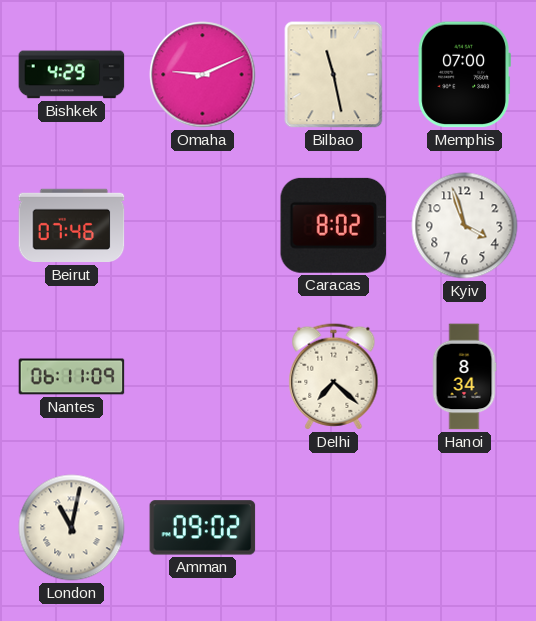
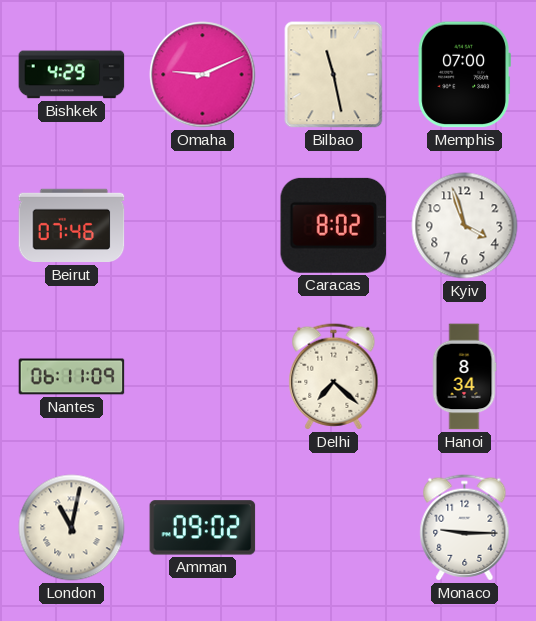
Monaco: none -> 9:15
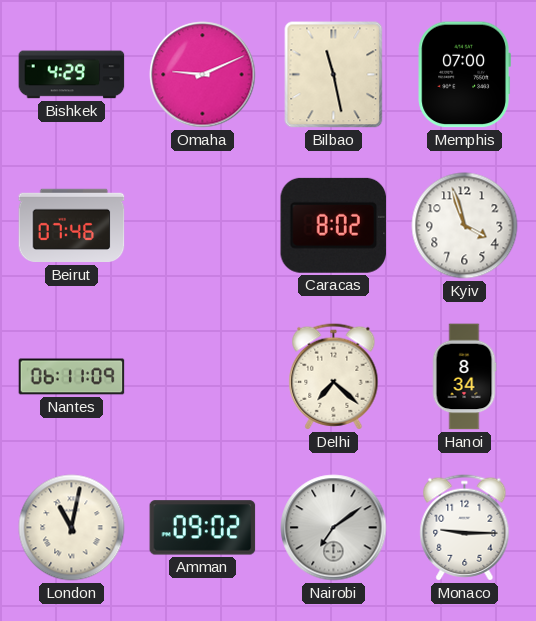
Nairobi: none -> 7:09
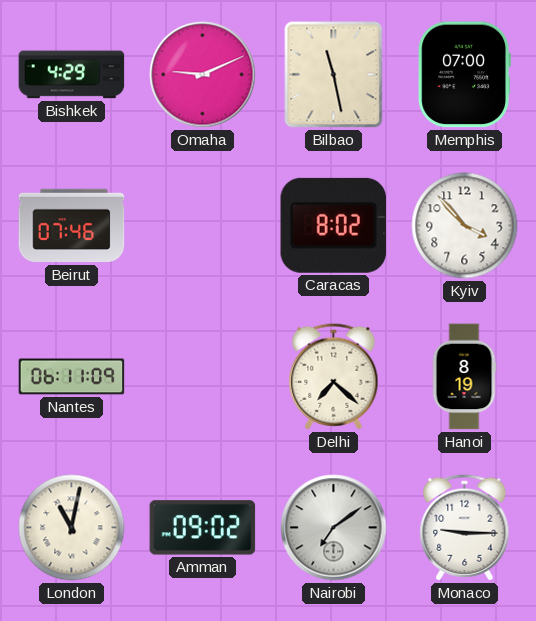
Kyiv: 3:57 -> 3:53
Hanoi: 8:34 -> 8:19
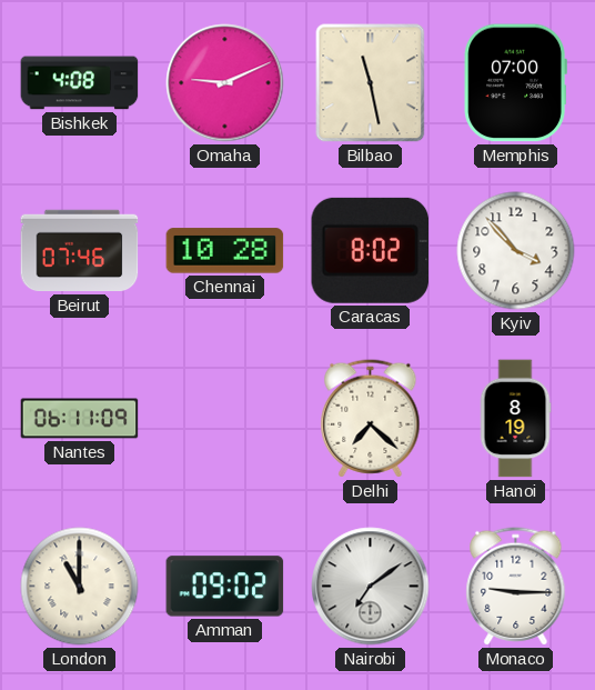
Bishkek: 4:29 -> 4:08
Chennai: none -> 10:28
London: 11:02 -> 11:00
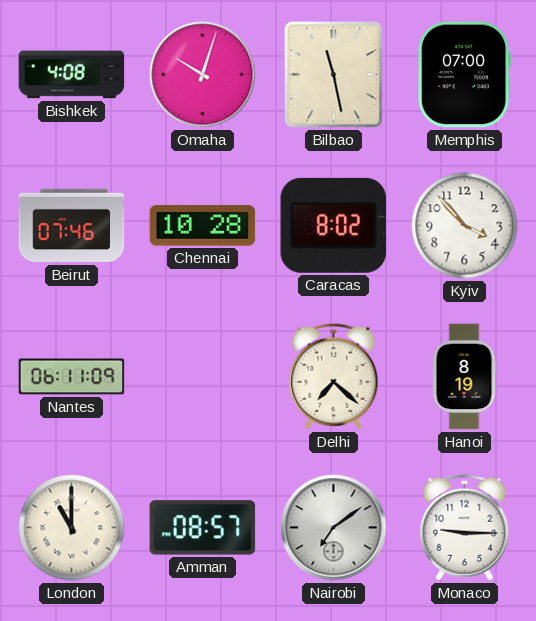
Omaha: 9:11 -> 10:03
Amman: 09:02 -> 08:57
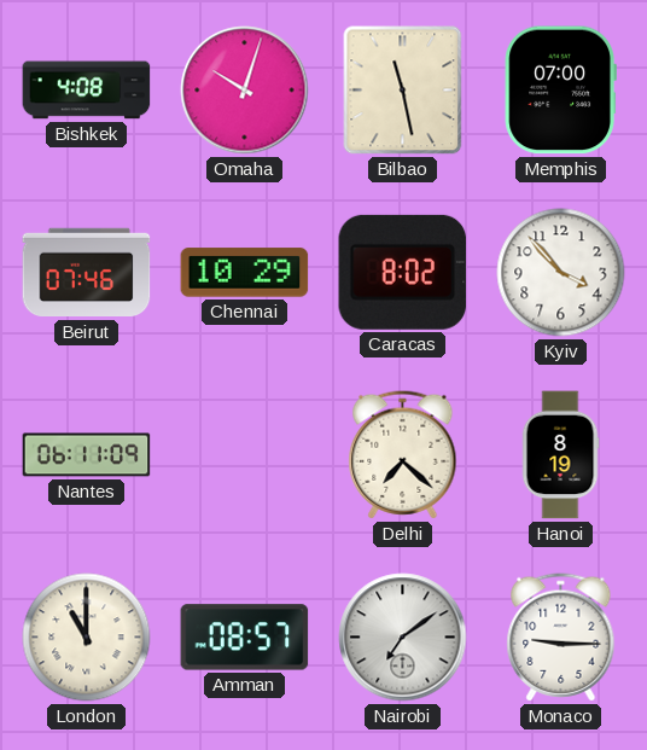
Chennai: 10:28 -> 10:29
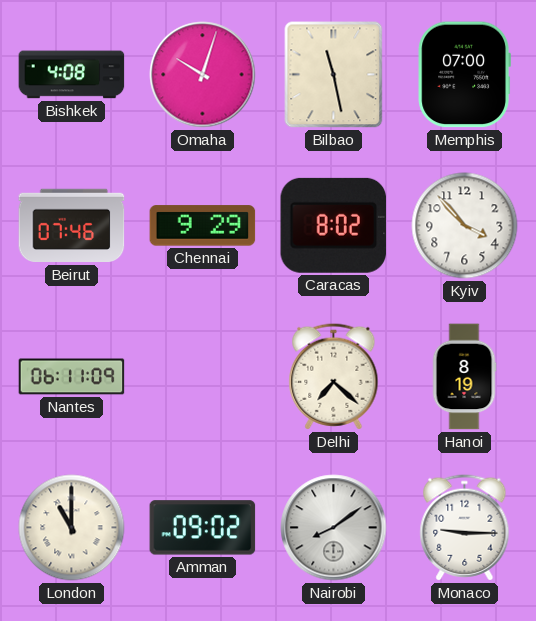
Chennai: 10:29 -> 9:29
Amman: 08:57 -> 09:02
Nairobi: 7:09 -> 8:09
